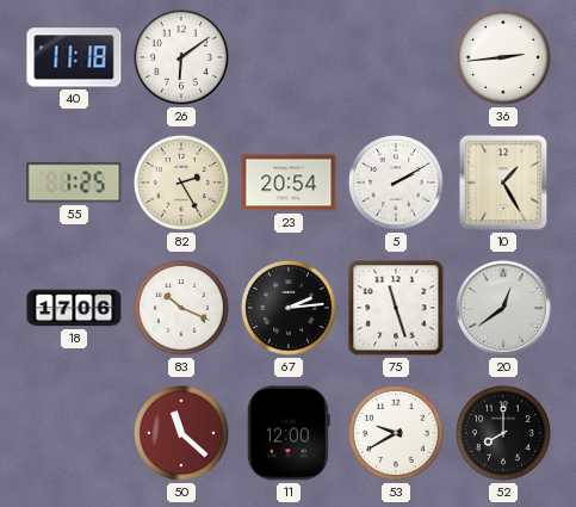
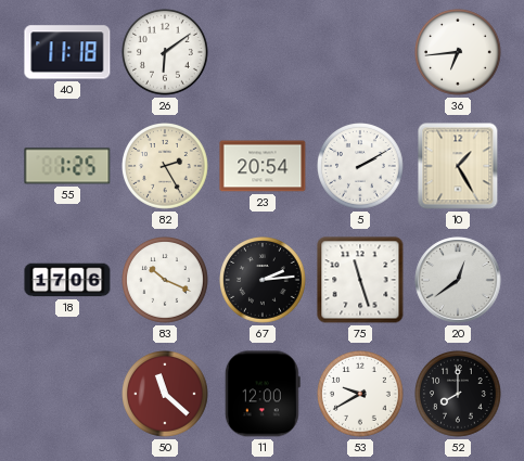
36: 2:44 -> 6:44
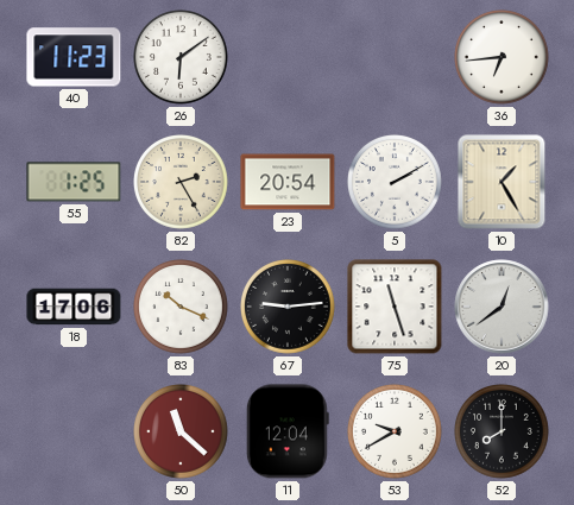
40: 11:18 -> 11:23
67: 2:14 -> 9:14
11: 12:00 -> 12:04
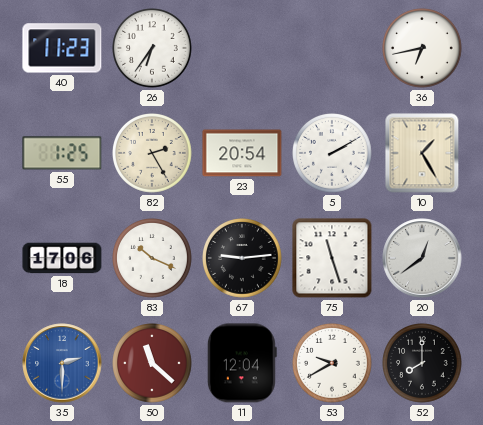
26: 6:09 -> 6:36
36: 6:44 -> 6:43
35: none -> 2:30
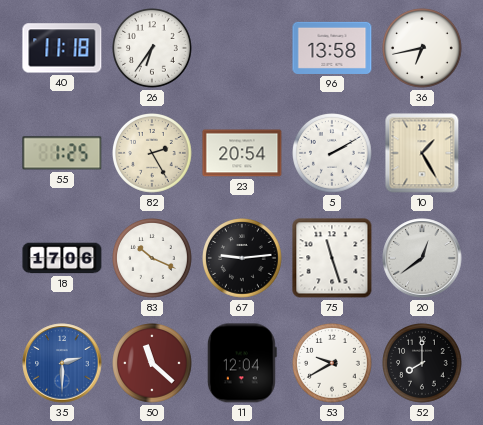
40: 11:23 -> 11:18
96: none -> 13:58
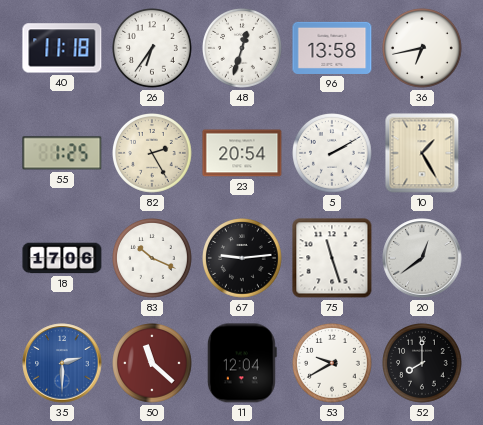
48: none -> 12:33
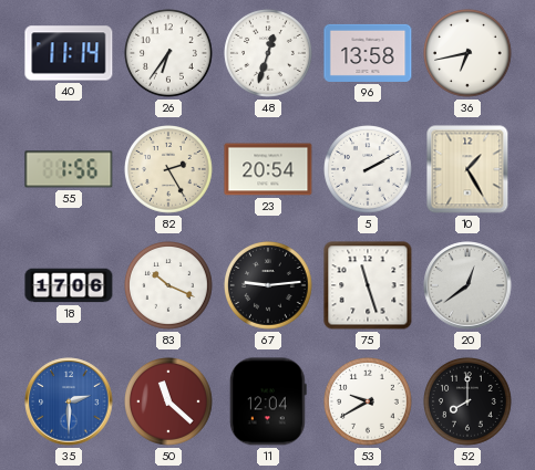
40: 11:18 -> 11:14
55: 1:25 -> 1:56
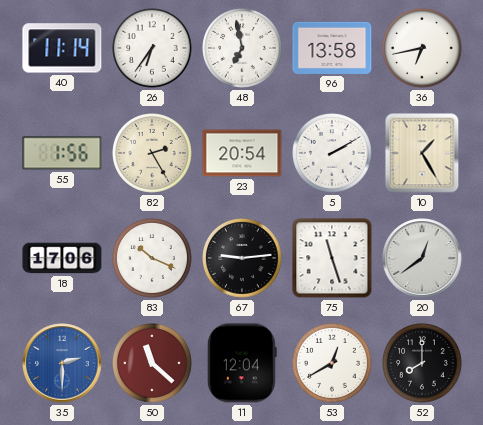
48: 12:33 -> 6:58
53: 9:40 -> 12:40
